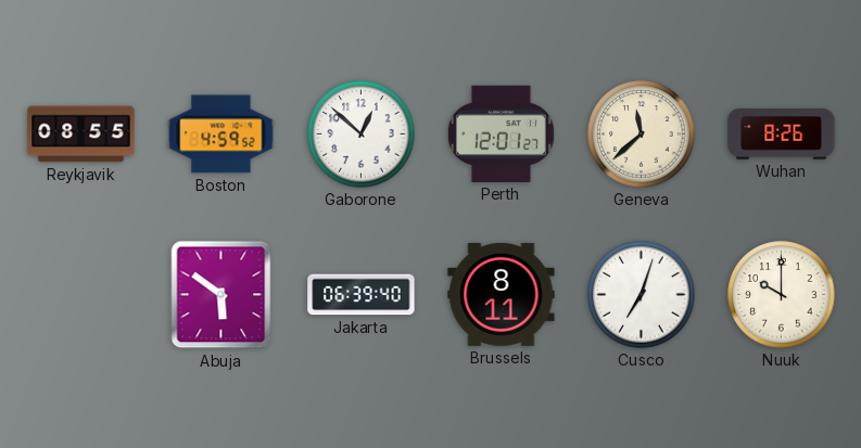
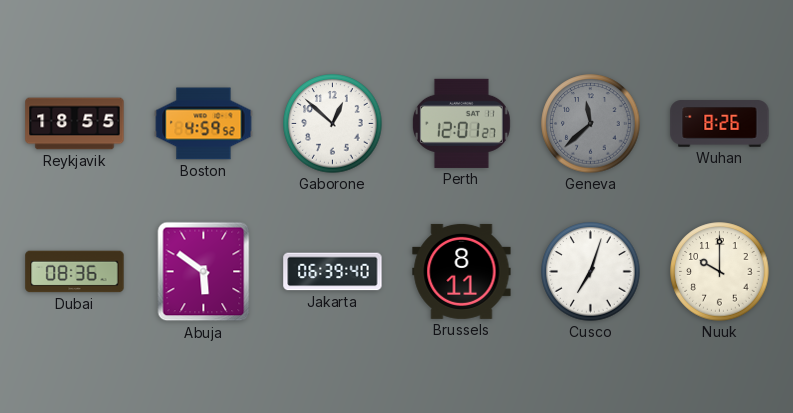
Reykjavik: 08:55 -> 18:55
Geneva dial: cream -> grey
Dubai: none -> 08:36
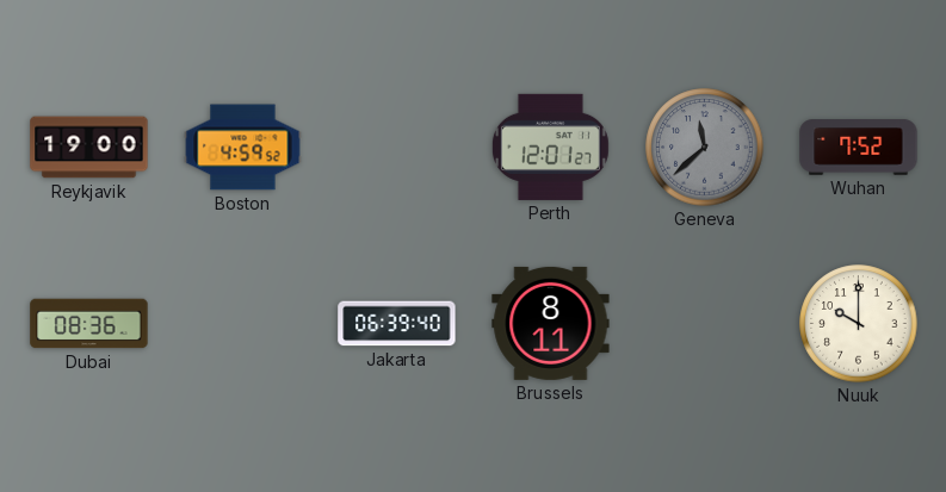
Reykjavik: 18:55 -> 19:00
Gaborone: 12:52 -> none
Wuhan: 8:26 -> 7:52
Abuja: 5:51 -> none
Cusco: 7:03 -> none
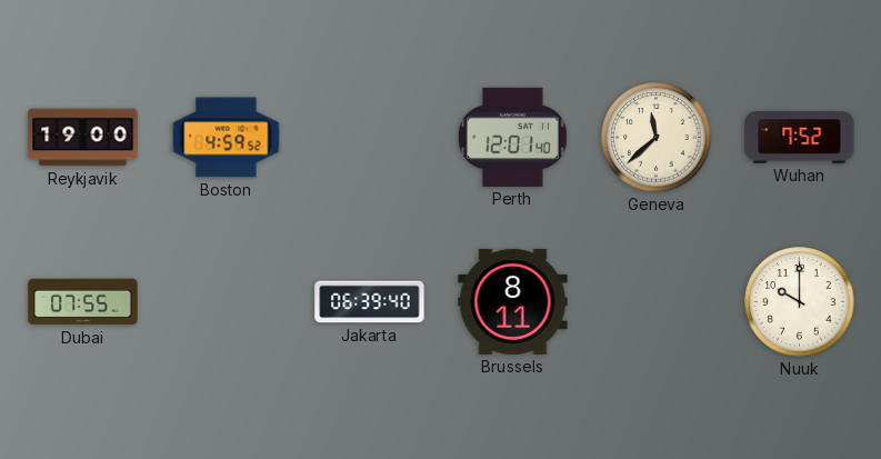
Perth: 12:01:27 -> 12:01:40
Geneva dial: grey -> cream
Dubai: 08:36 -> 07:55
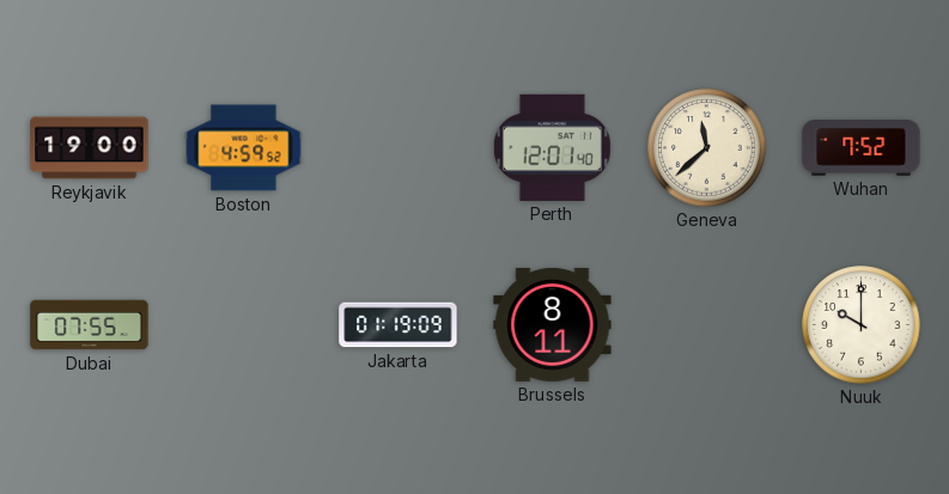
Jakarta: 06:39 -> 01:19
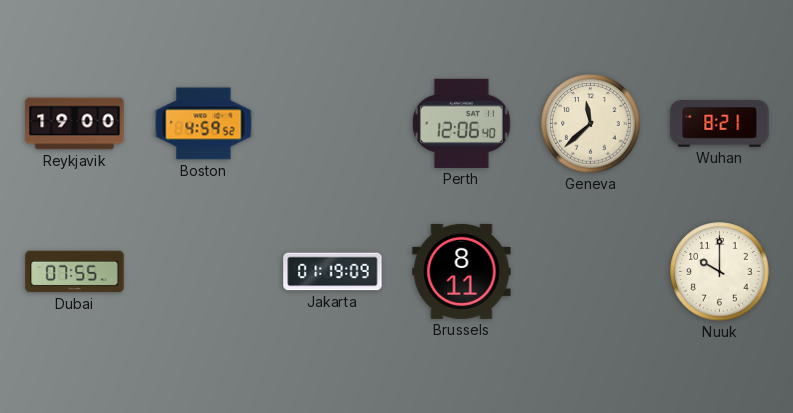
Perth: 12:01 -> 12:06
Wuhan: 7:52 -> 8:21
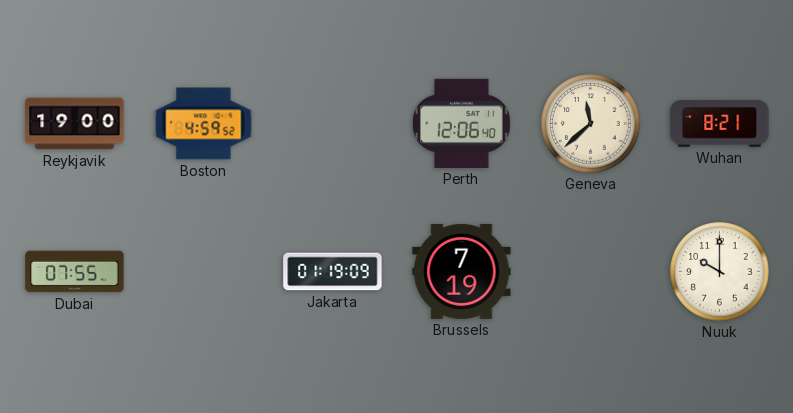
Brussels: 8:11 -> 7:19
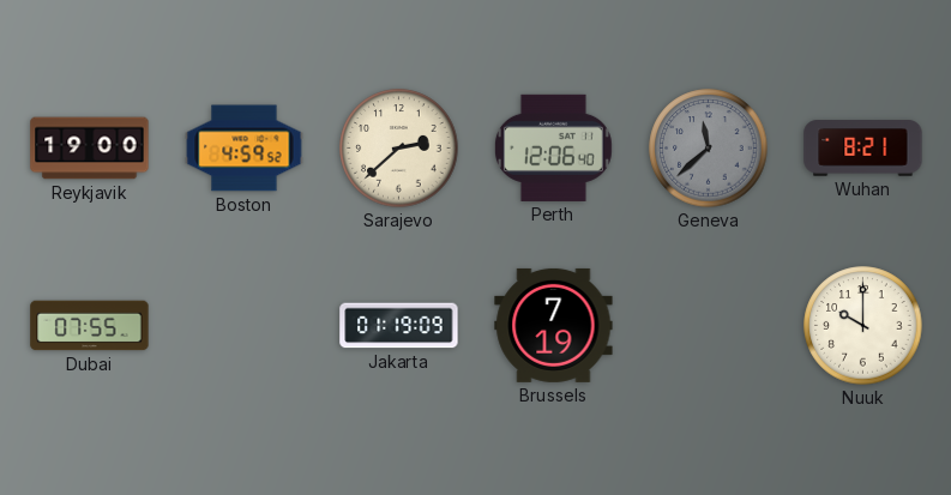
Sarajevo: none -> 2:38
Geneva dial: cream -> grey
